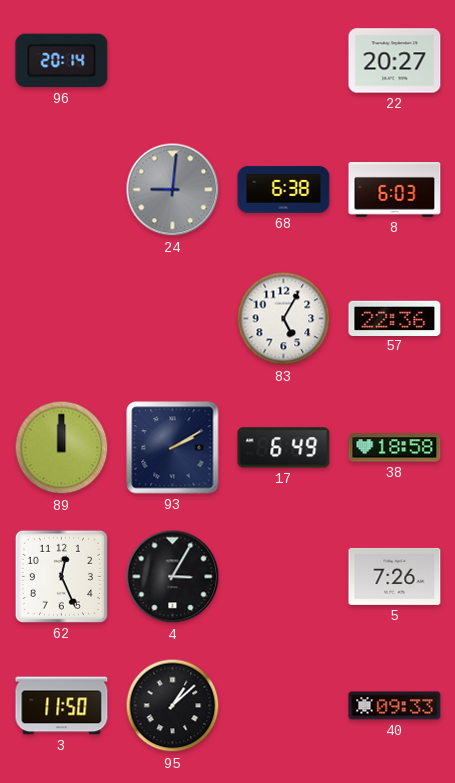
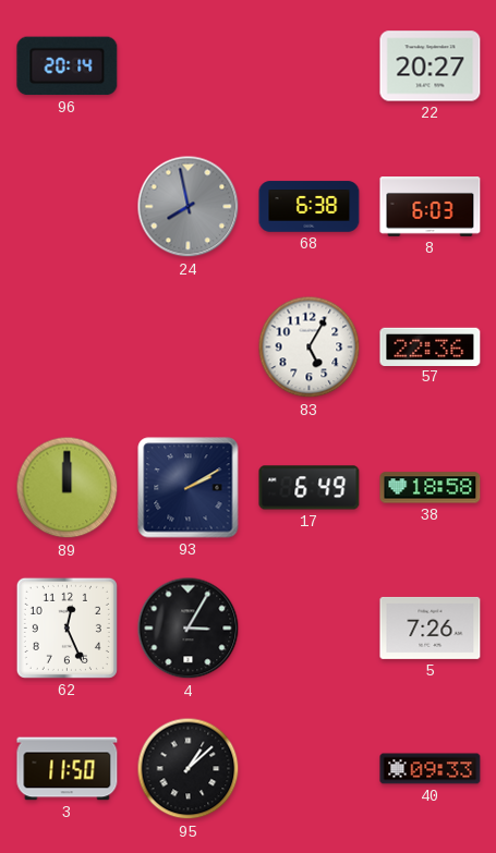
24: 9:01 -> 7:58
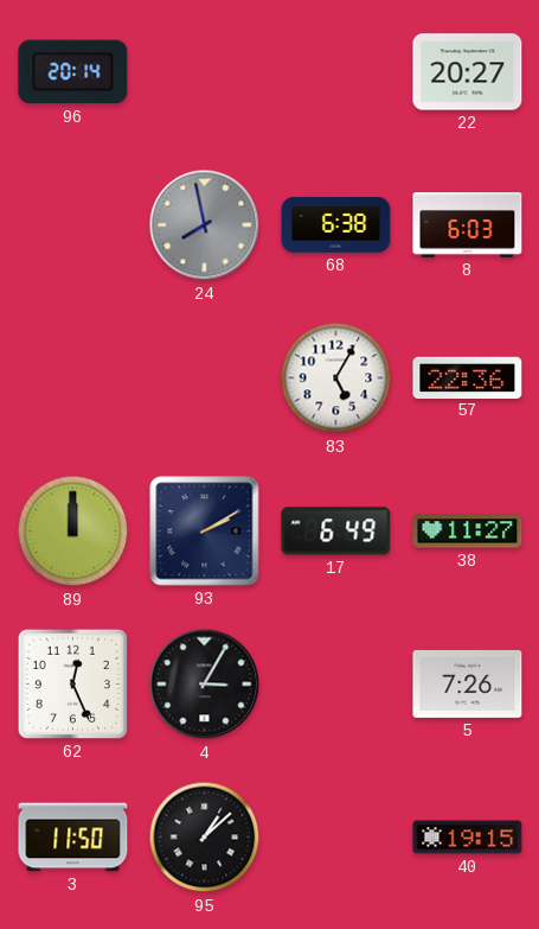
38: 18:58 -> 11:27
40: 09:33 -> 19:15
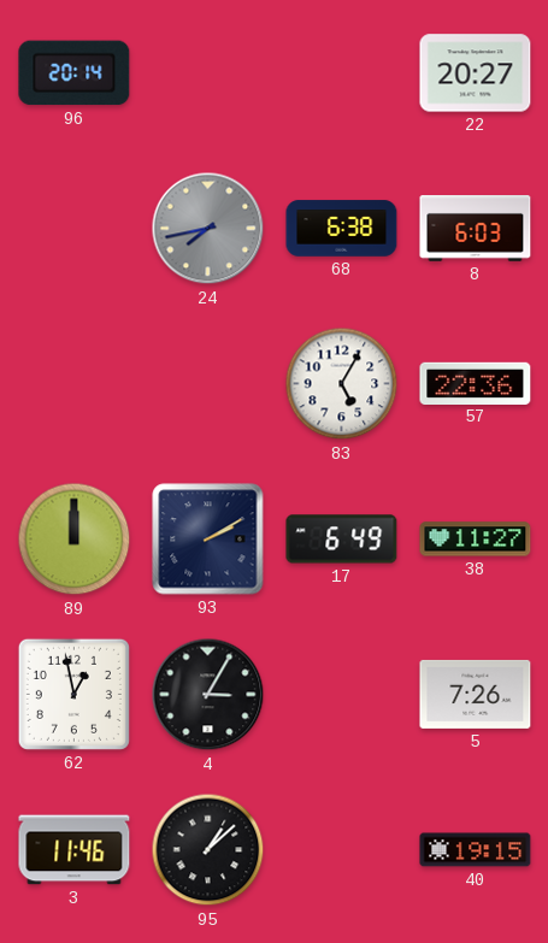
24: 7:58 -> 7:43
62: 12:26 -> 12:58
3: 11:50 -> 11:46
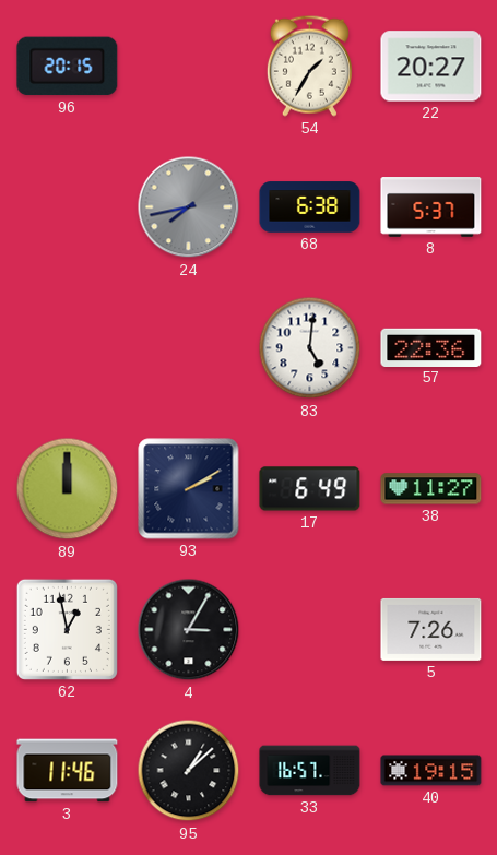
96: 20:14 -> 20:15
54: none -> 1:35
8: 6:03 -> 5:37
83: 5:05 -> 5:01
33: none -> 16:57
